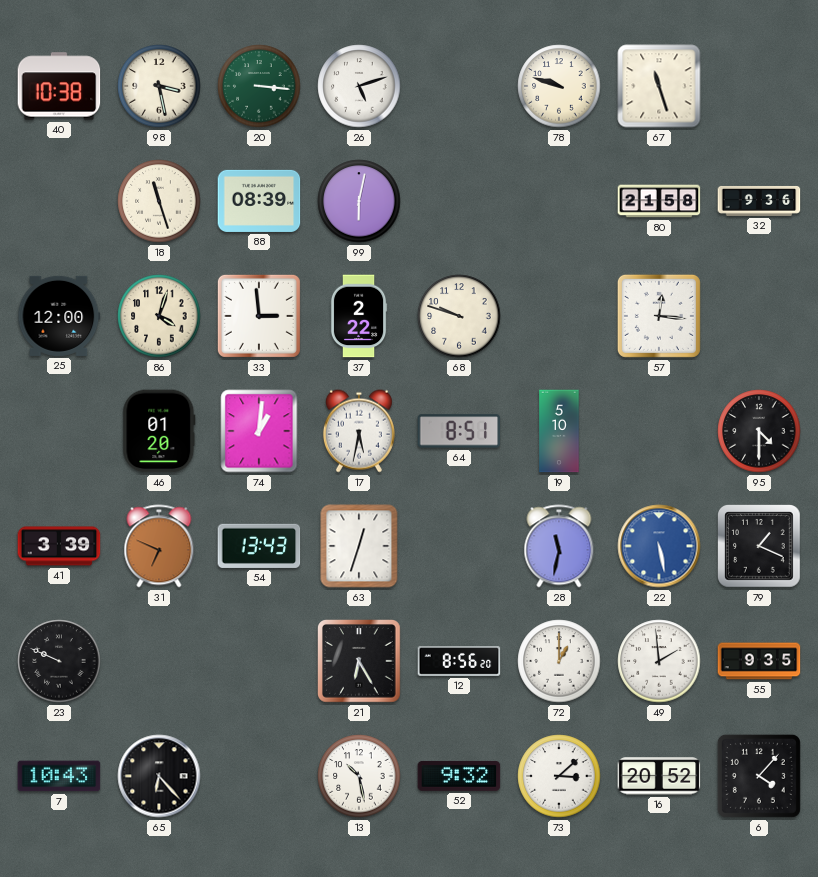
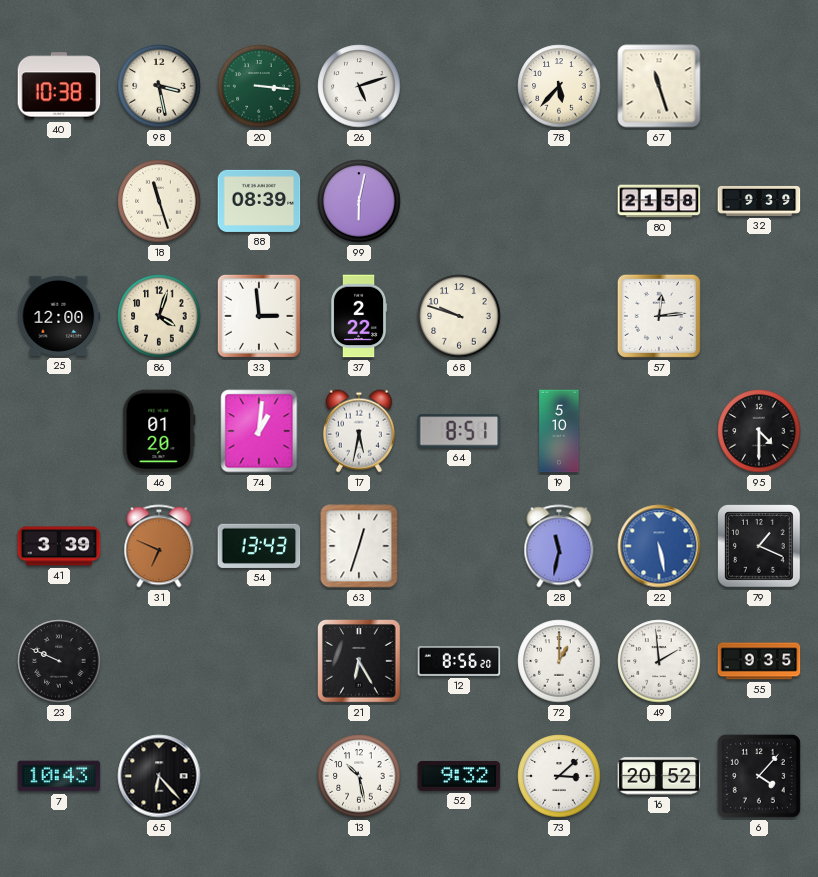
78: 9:48 -> 5:37
32: 9:36 -> 9:39
57: 12:16 -> 12:14
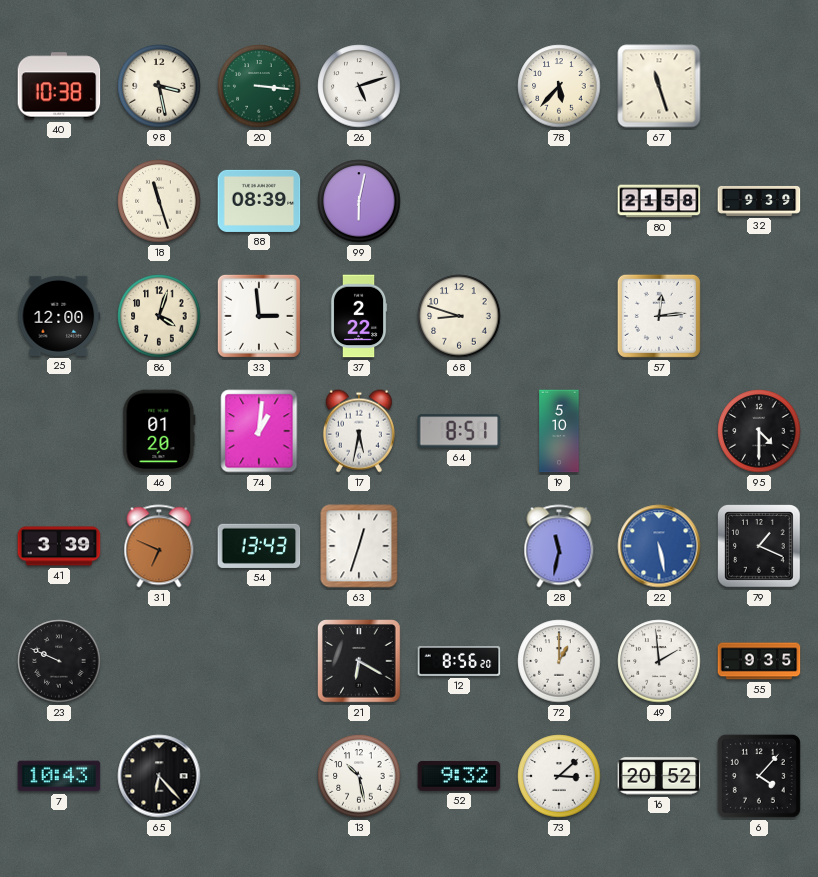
68: 9:48 -> 8:48
21: 6:25 -> 6:20
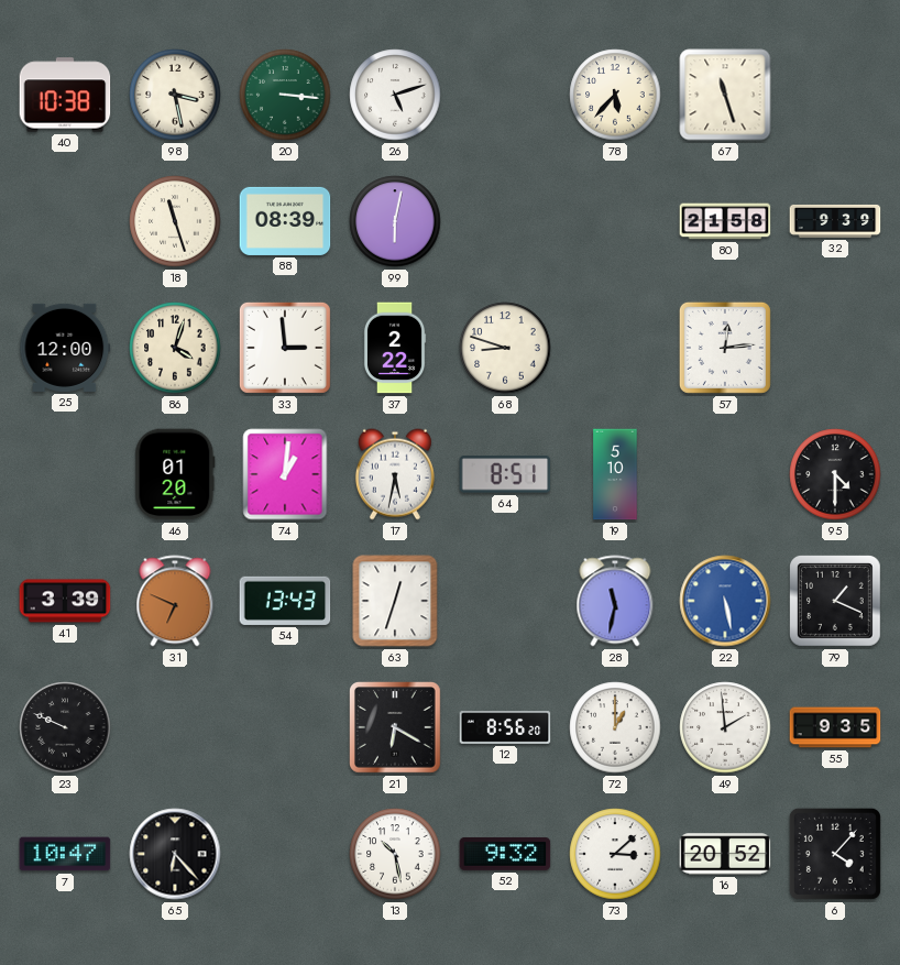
7: 10:43 -> 10:47
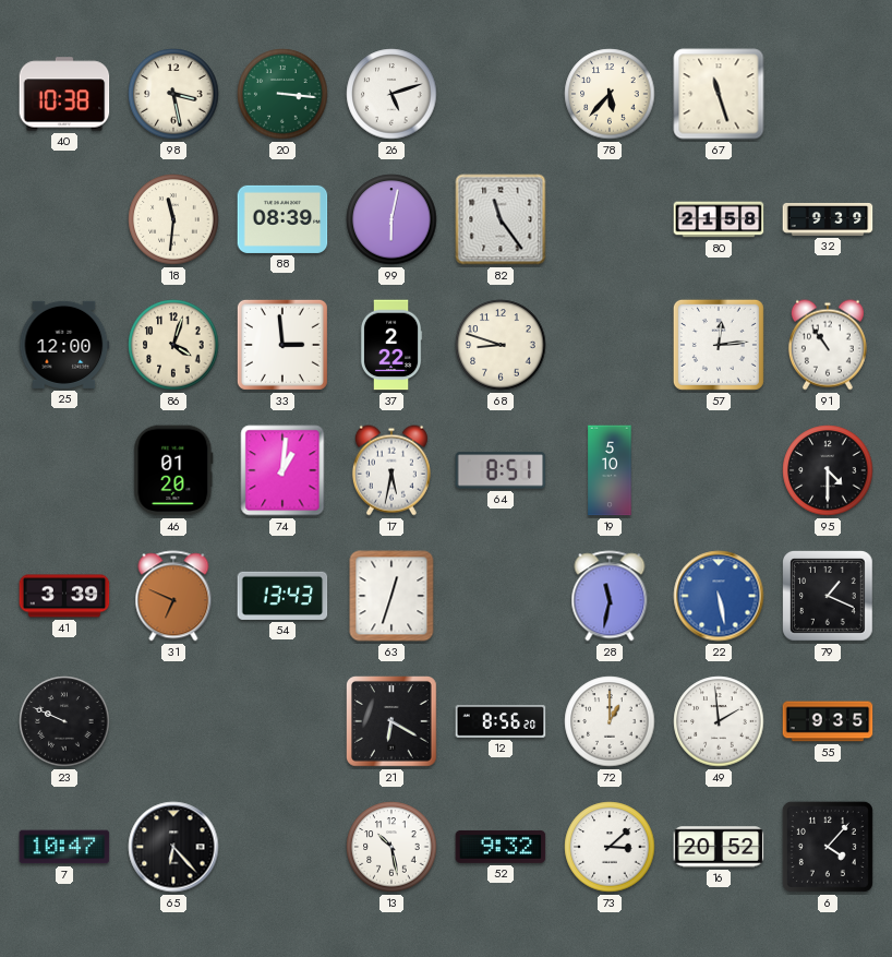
18: 11:27 -> 11:31
82: none -> 11:24
91: none -> 10:54
